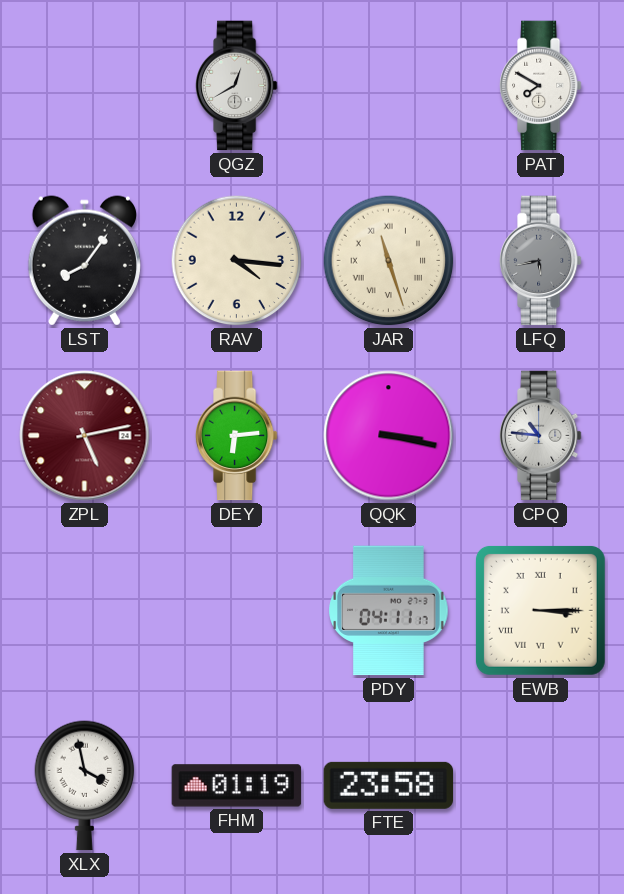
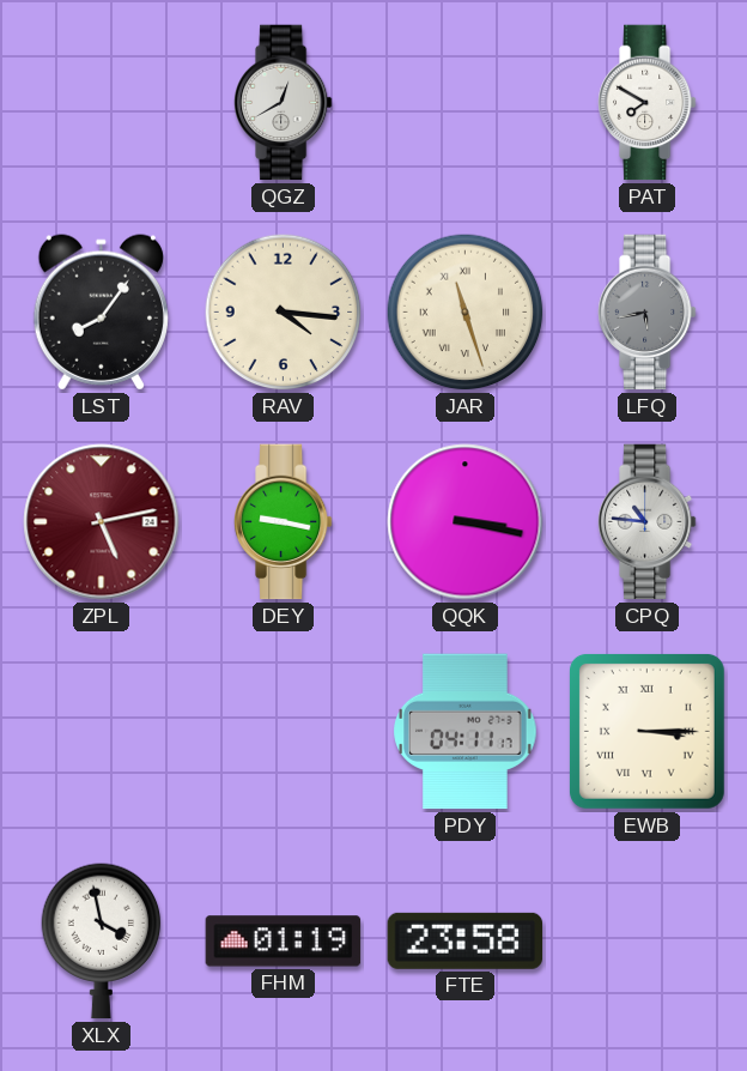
DEY: 6:14 -> 9:17
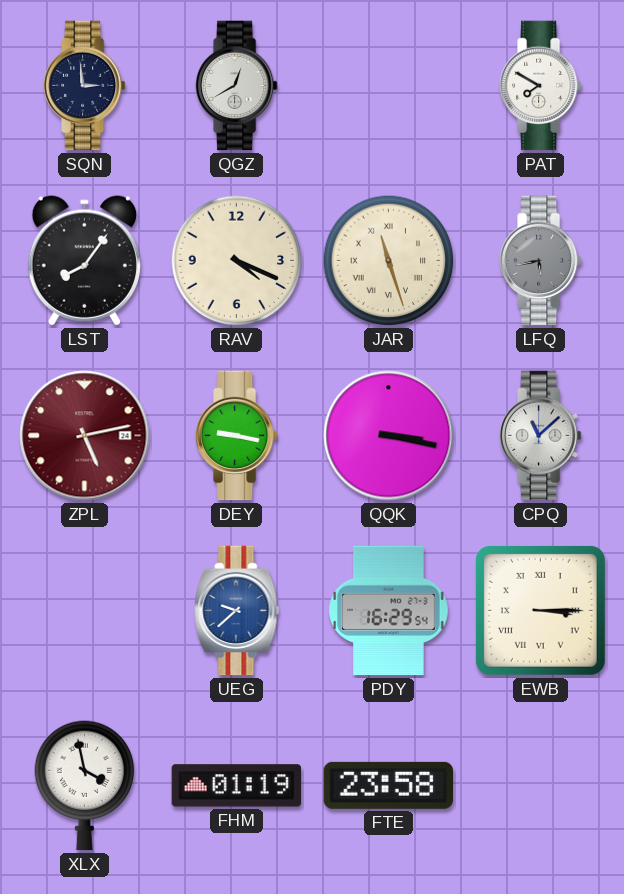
SQN: none -> 2:59
RAV: 4:16 -> 4:19
CPQ: 10:46 -> 11:08
UEG: none -> 9:38
PDY: 04:11 -> 16:29
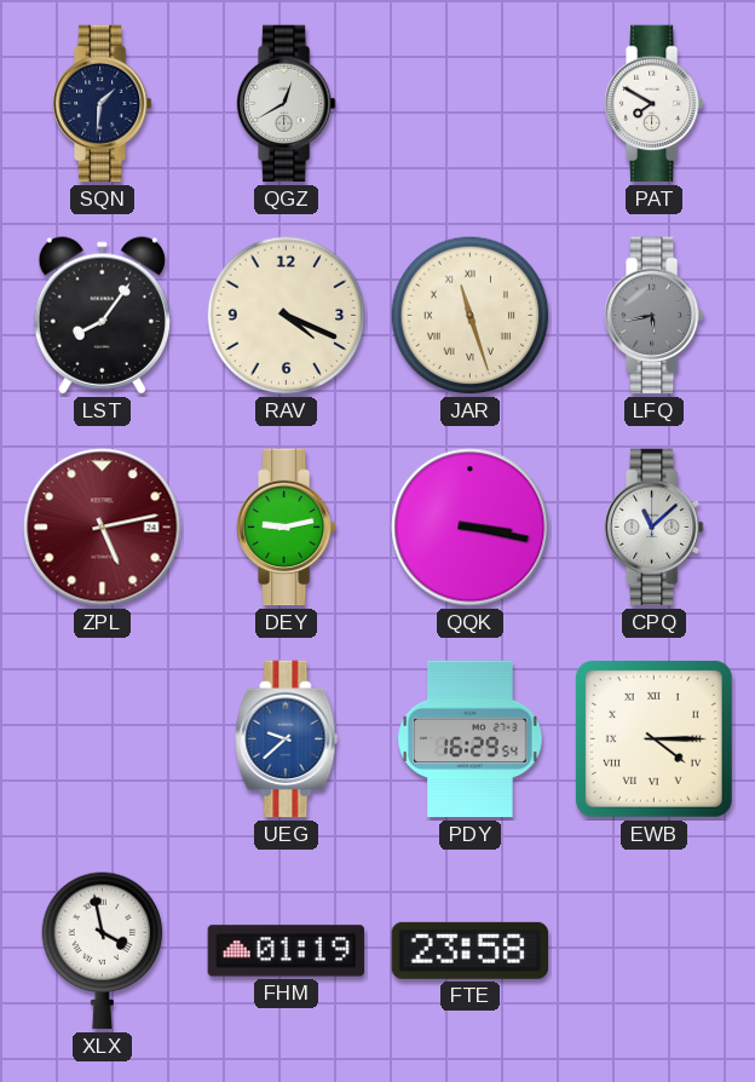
SQN: 2:59 -> 1:31
DEY: 9:17 -> 9:13
EWB: 3:15 -> 4:15
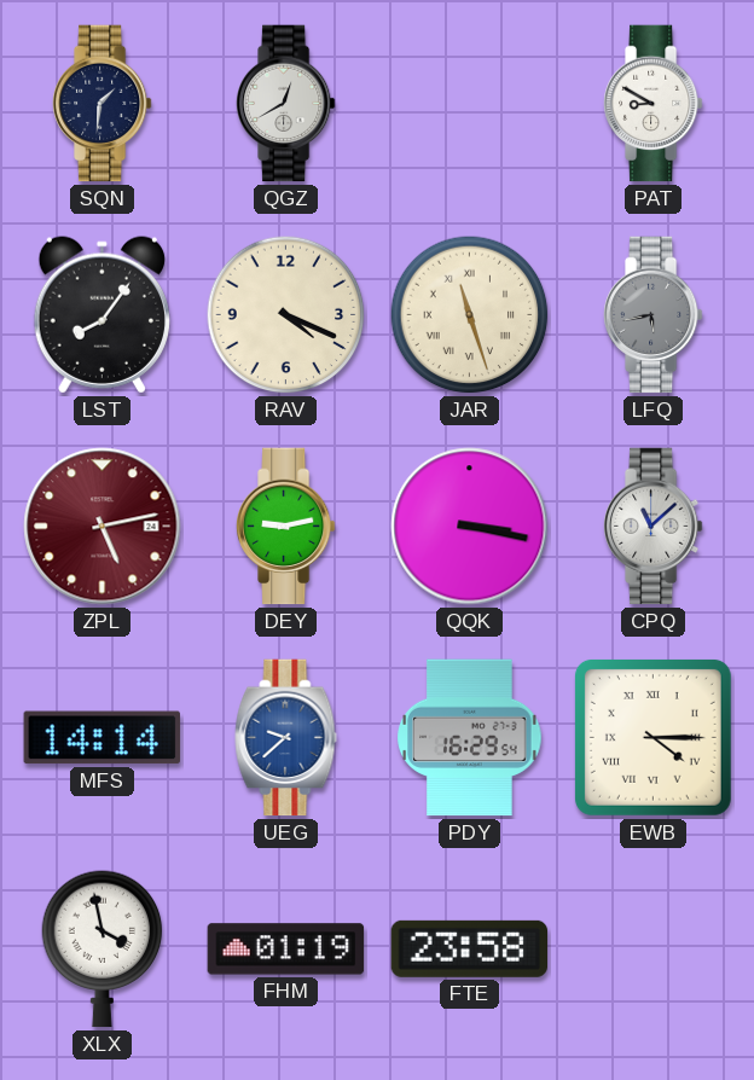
PAT: 7:50 -> 8:50
MFS: none -> 14:14
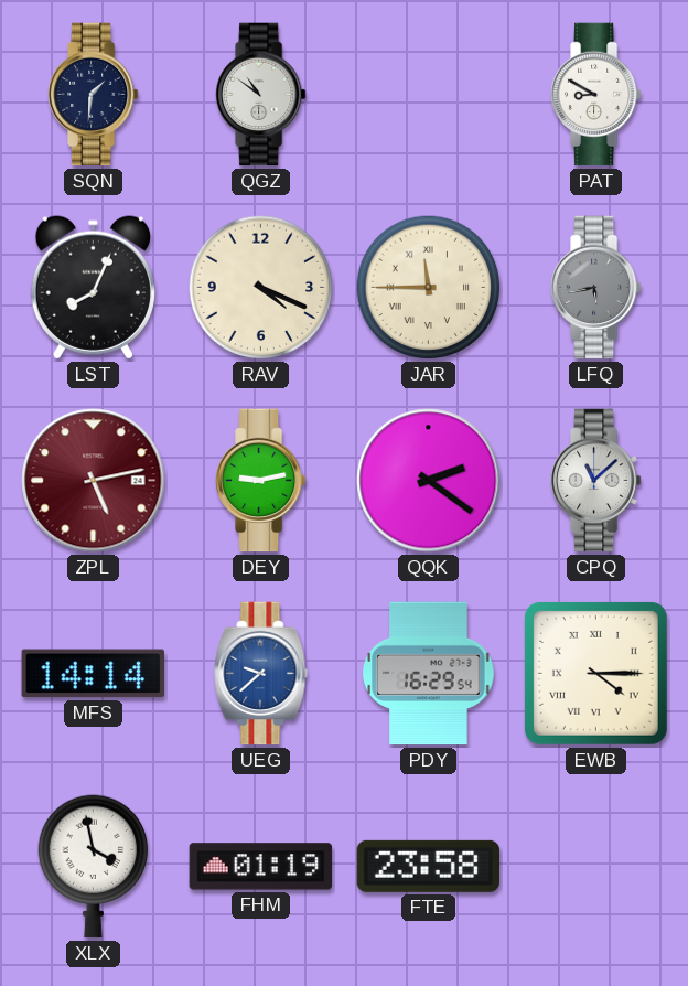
QGZ: 12:40 -> 10:51
LST: 8:06 -> 8:04
JAR: 11:27 -> 11:45
QQK: 3:17 -> 2:21
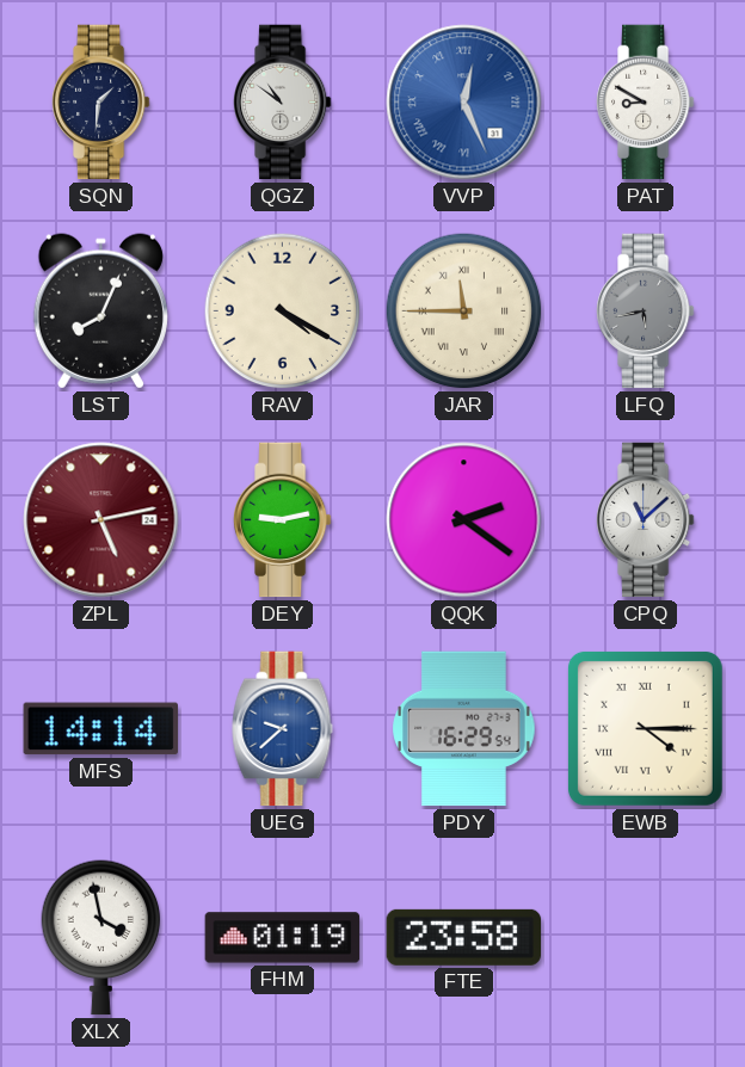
VVP: none -> 12:26
RAV: 4:19 -> 4:20
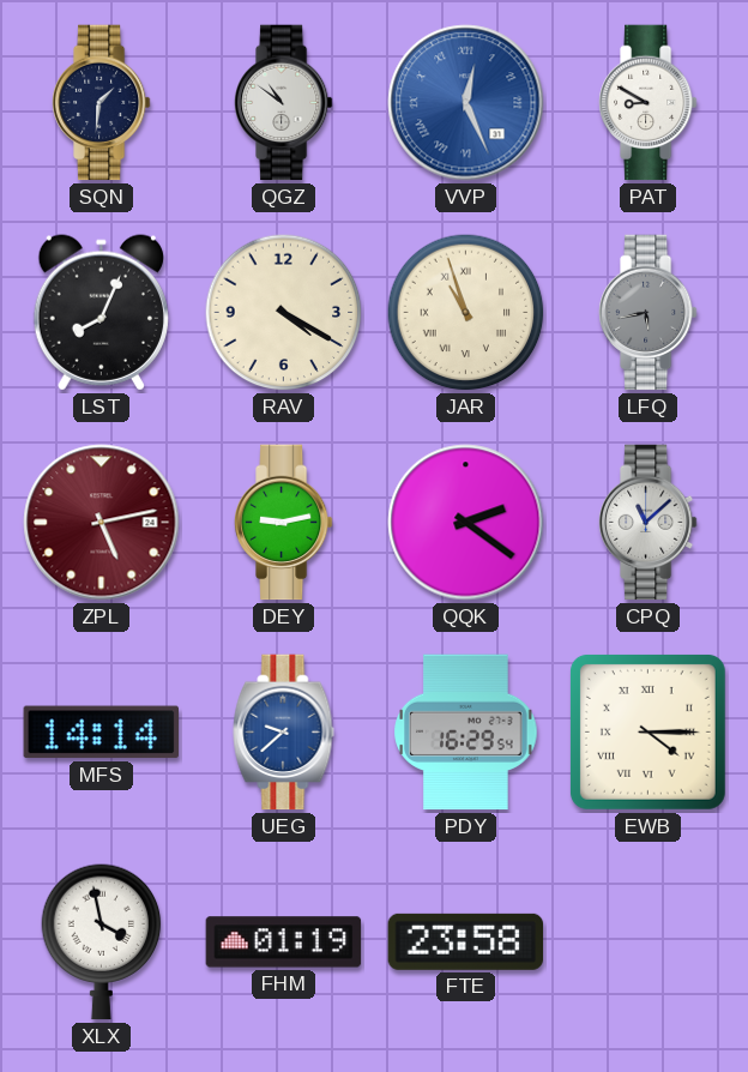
JAR: 11:45 -> 10:57
